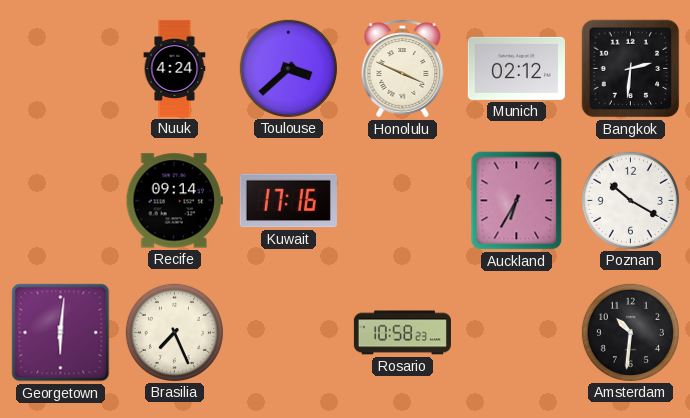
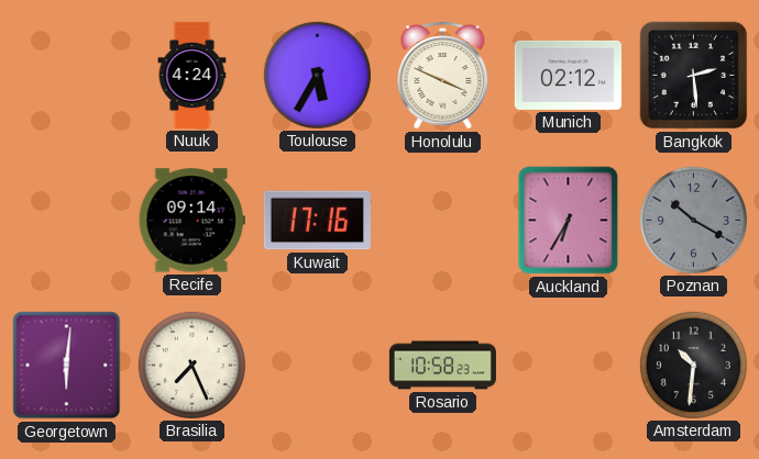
Toulouse: 3:38 -> 5:35
Bangkok: 2:31 -> 2:29
Poznan dial: white -> grey
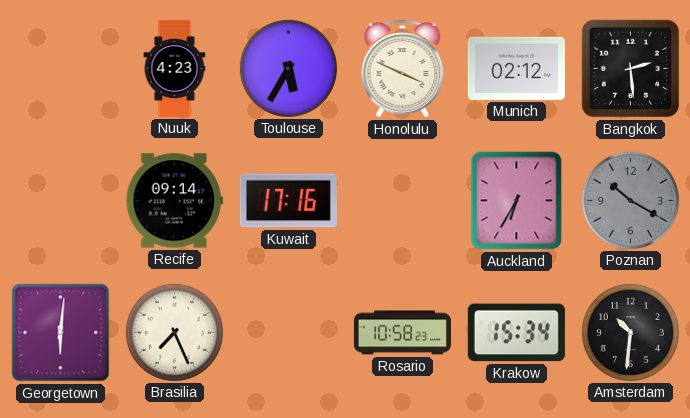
Nuuk: 4:24 -> 4:23
Krakow: none -> 15:34
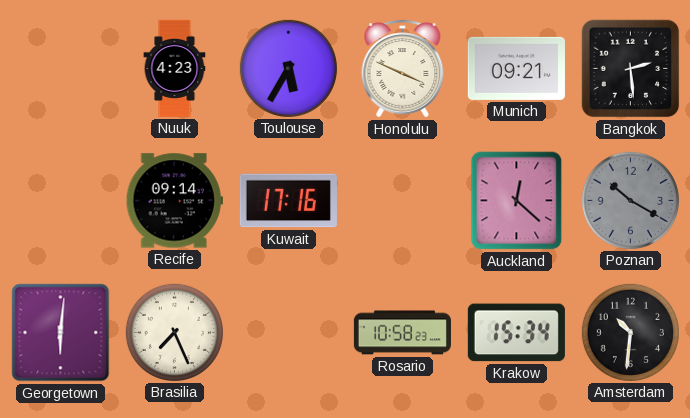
Munich: 02:12 -> 09:21
Auckland: 6:35 -> 12:22
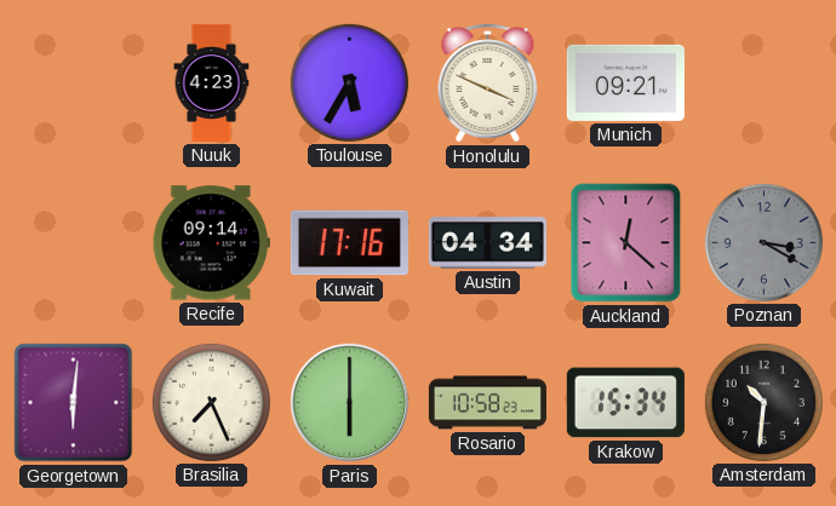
Bangkok: 2:29 -> none
Austin: none -> 04:34
Poznan: 10:20 -> 3:20
Paris: none -> 6:00
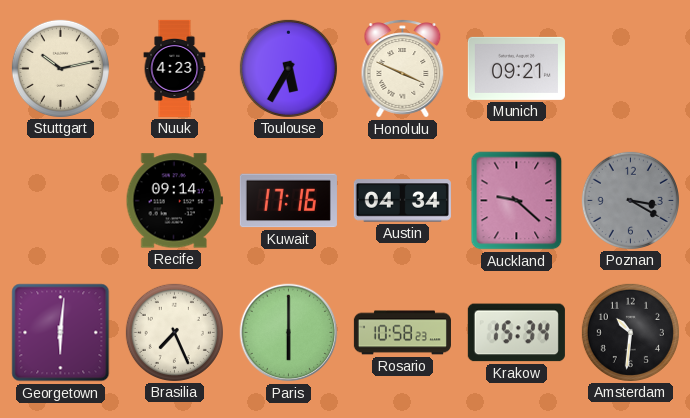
Stuttgart: none -> 10:13
Auckland: 12:22 -> 9:22
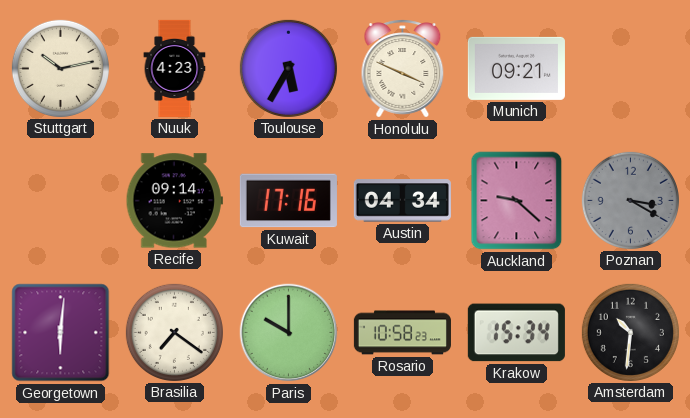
Brasilia: 7:26 -> 7:21
Paris: 6:00 -> 10:00
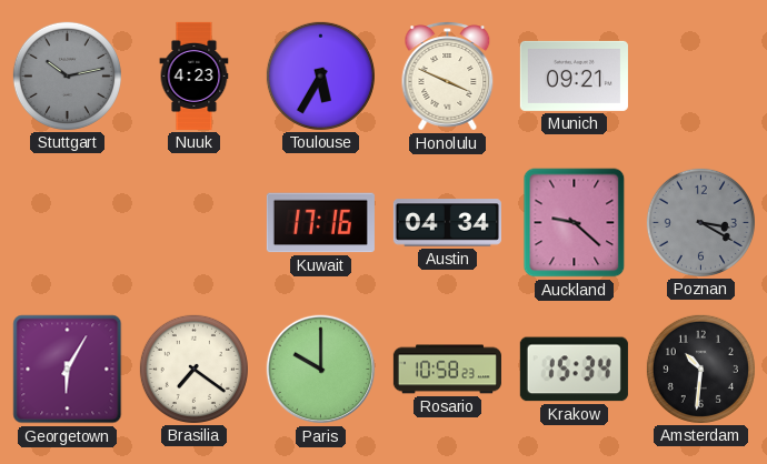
Stuttgart dial: cream -> grey
Recife: 09:14 -> none
Georgetown: 6:01 -> 6:05
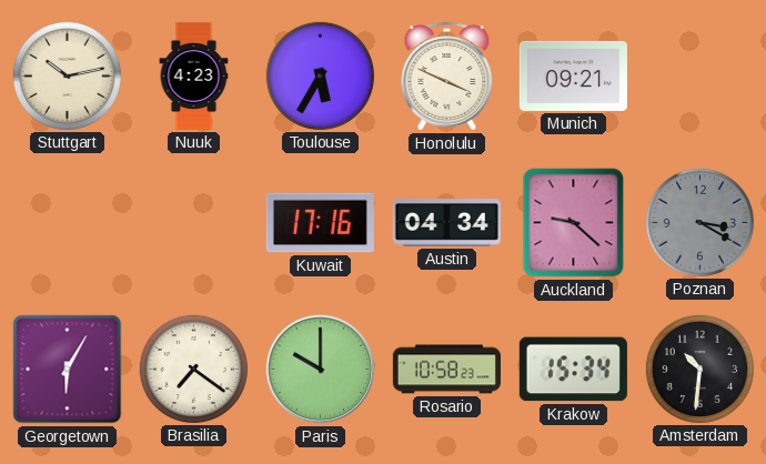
Stuttgart dial: grey -> cream
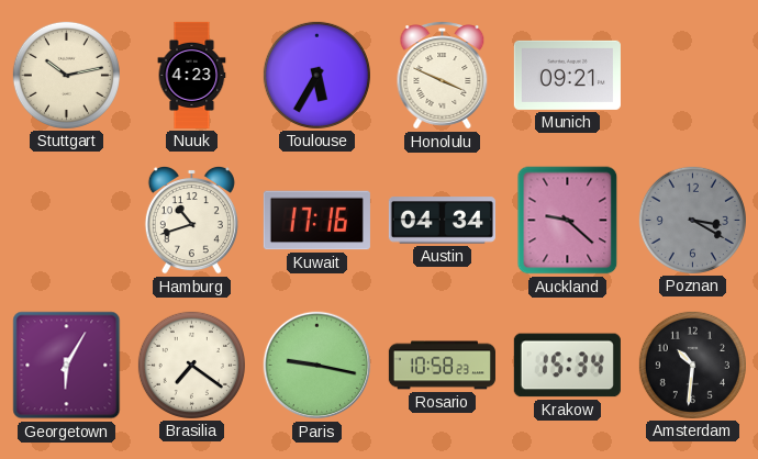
Hamburg: none -> 10:42
Paris: 10:00 -> 9:17
